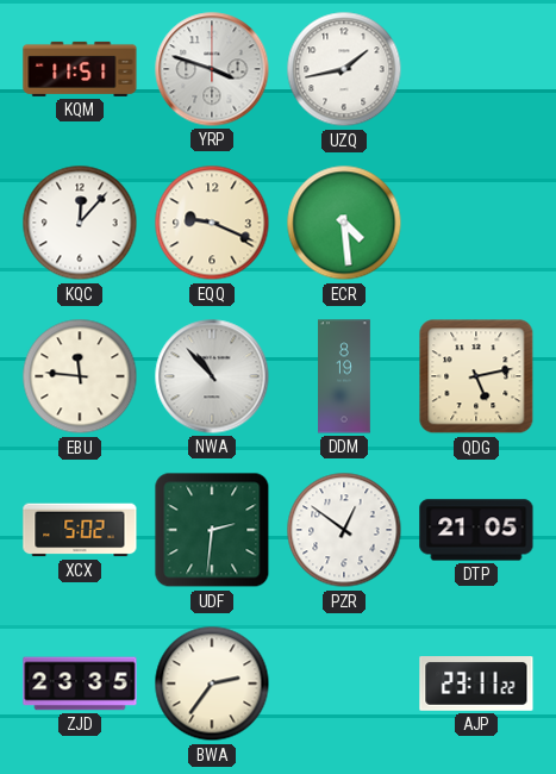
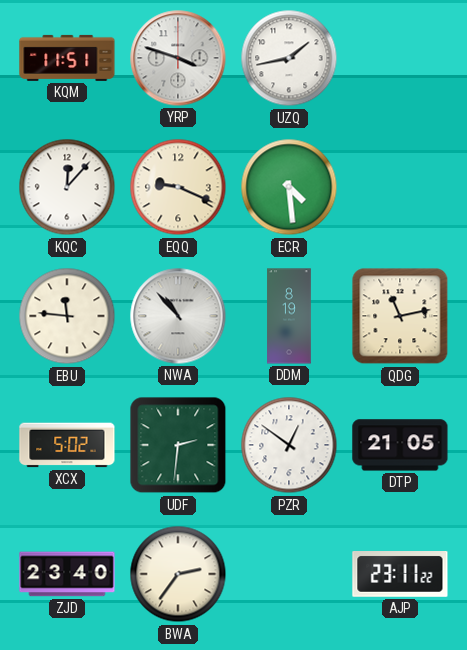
QDG: 5:13 -> 11:13
ZJD: 23:35 -> 23:40
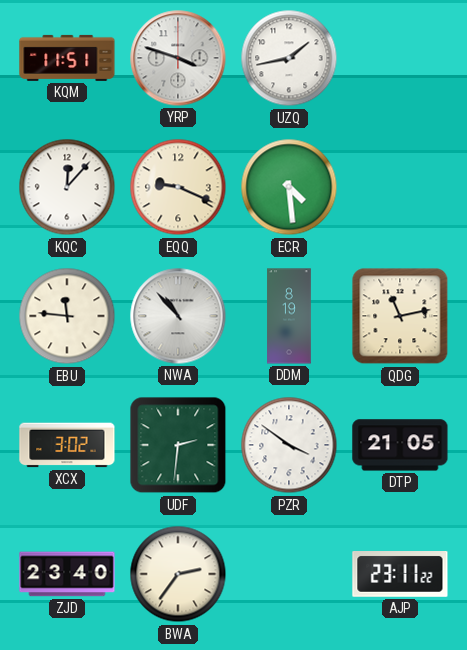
XCX: 5:02 -> 3:02
PZR: 12:51 -> 3:51
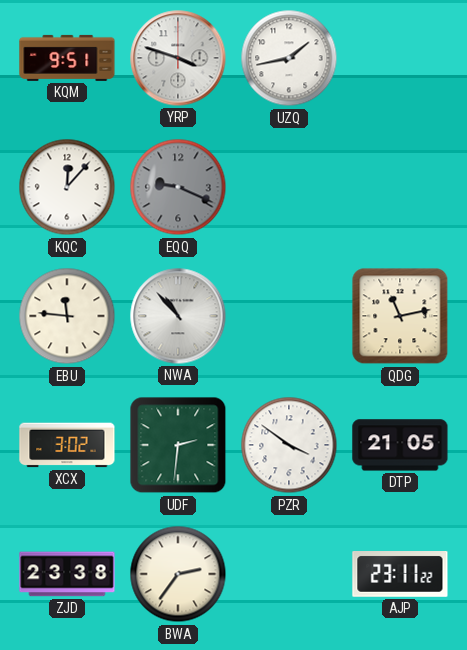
KQM: 11:51 -> 9:51
EQQ dial: cream -> grey
ECR: 4:29 -> none
DDM: 8:19 -> none
ZJD: 23:40 -> 23:38
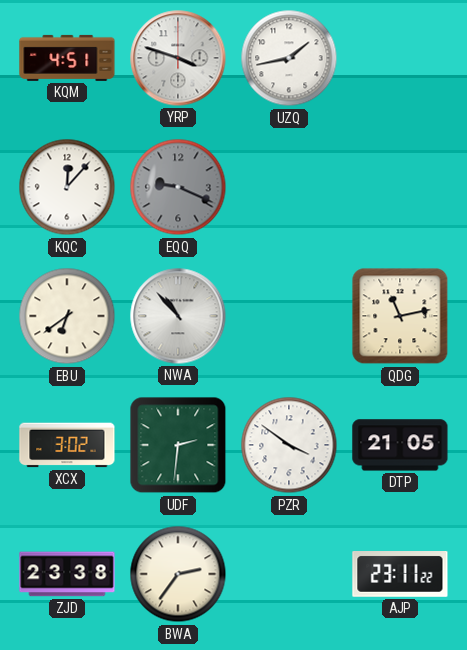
KQM: 9:51 -> 4:51
EBU: 11:46 -> 6:39
